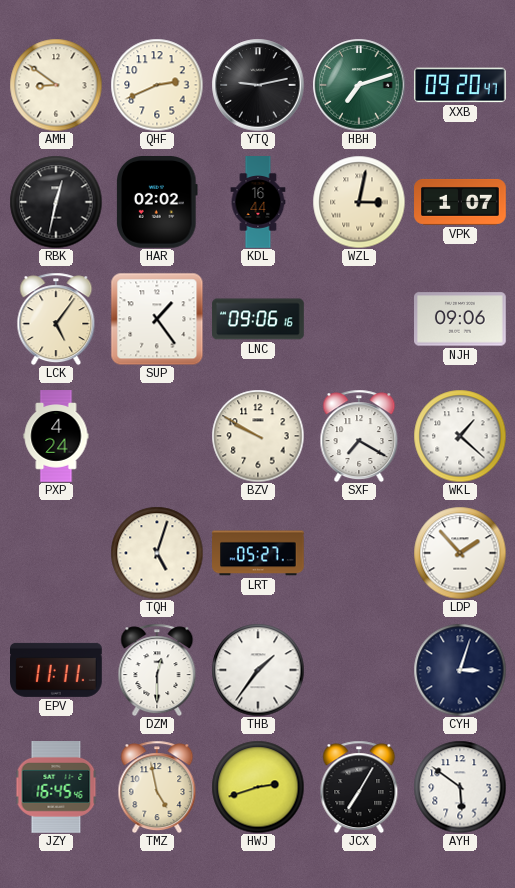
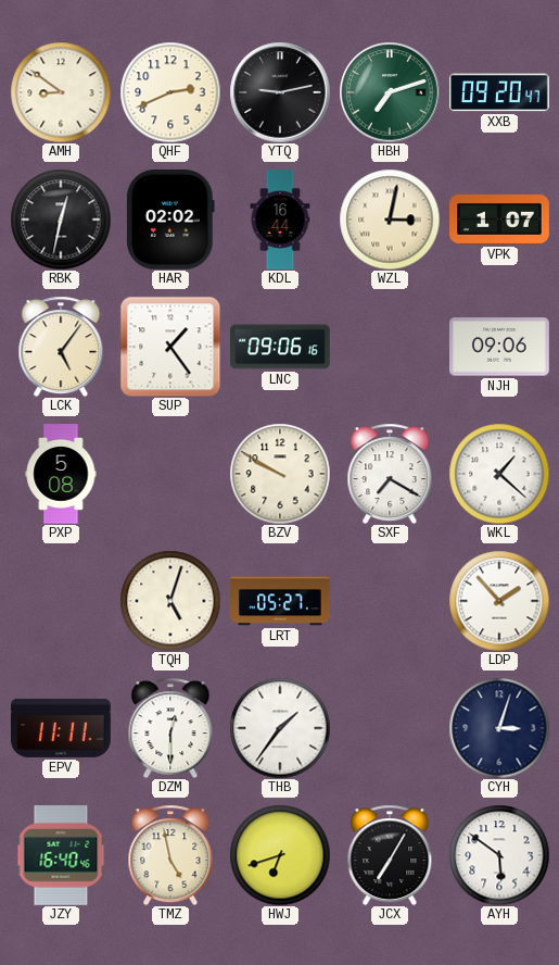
PXP: 4:24 -> 5:08
JZY: 16:45 -> 16:40
HWJ: 2:42 -> 6:42
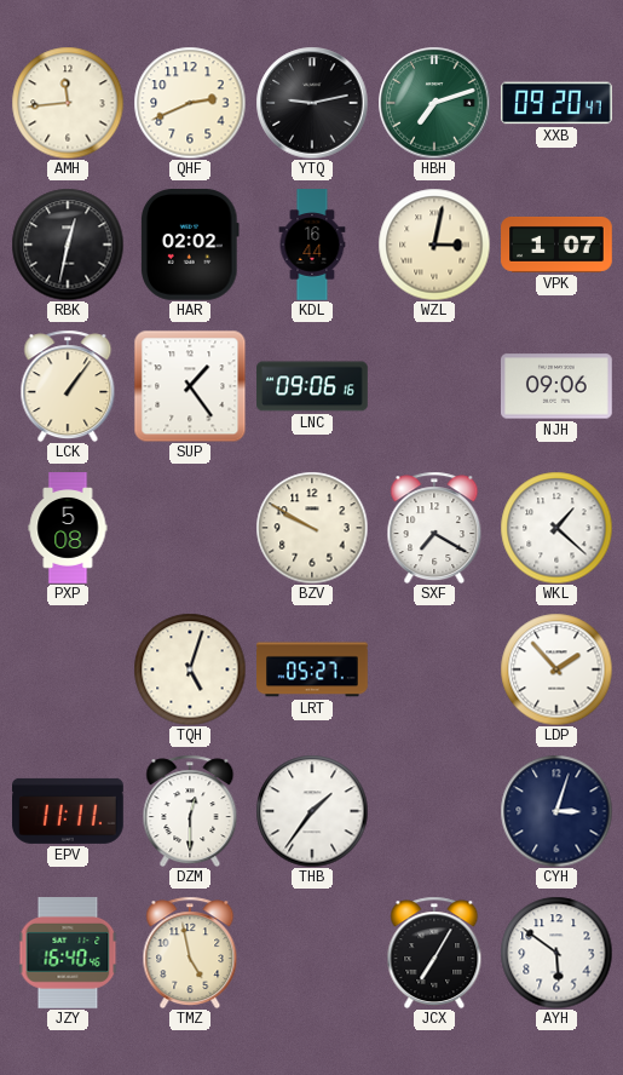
AMH: 8:51 -> 11:44
LCK: 5:06 -> 1:06
HWJ: 6:42 -> none
